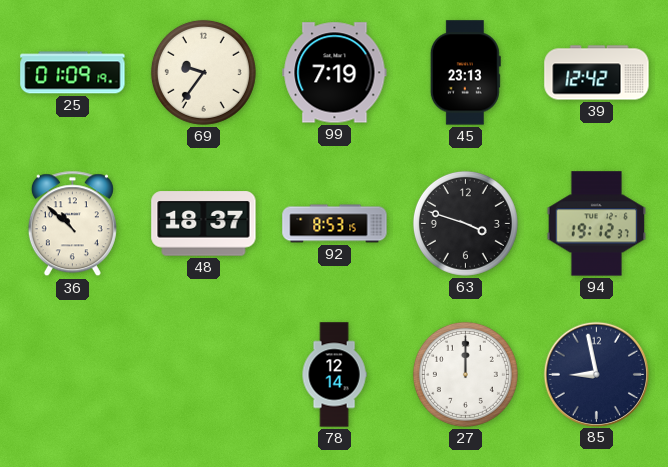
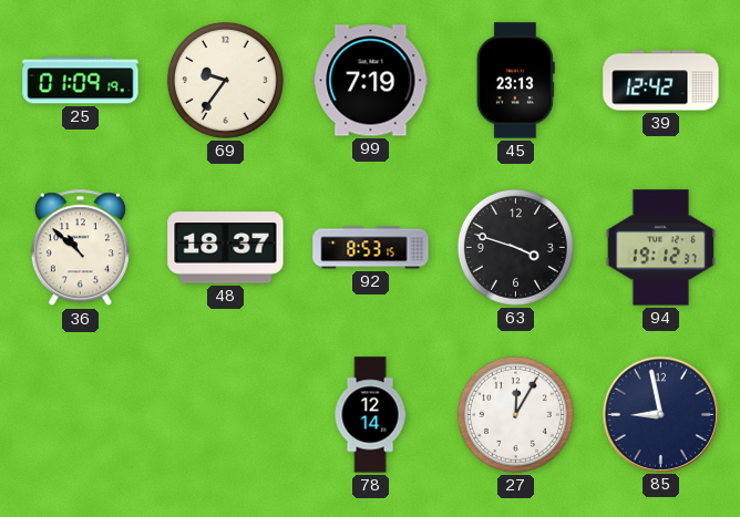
27: 12:00 -> 12:05
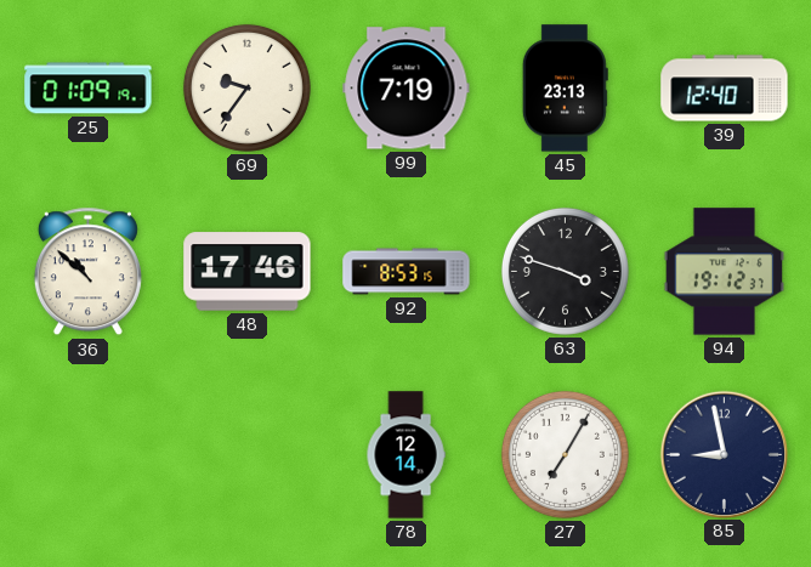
39: 12:42 -> 12:40
48: 18:37 -> 17:46
27: 12:05 -> 7:05
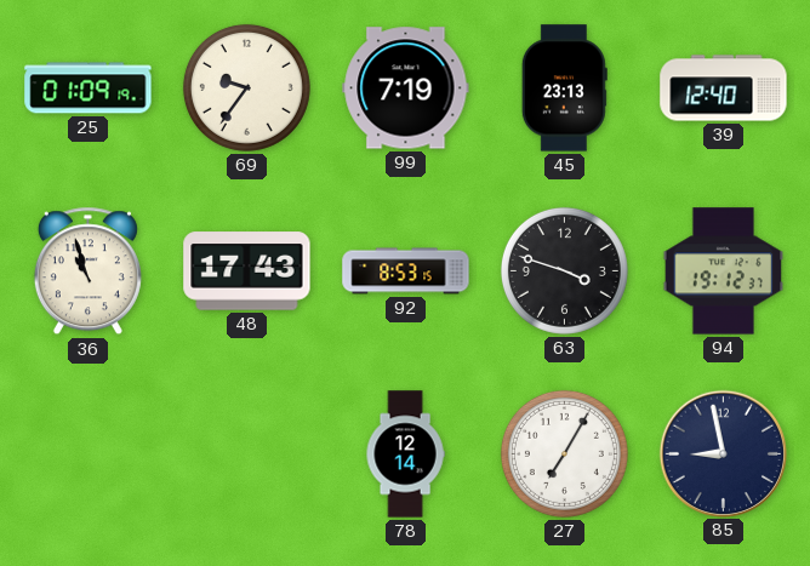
36: 10:52 -> 10:57
48: 17:46 -> 17:43
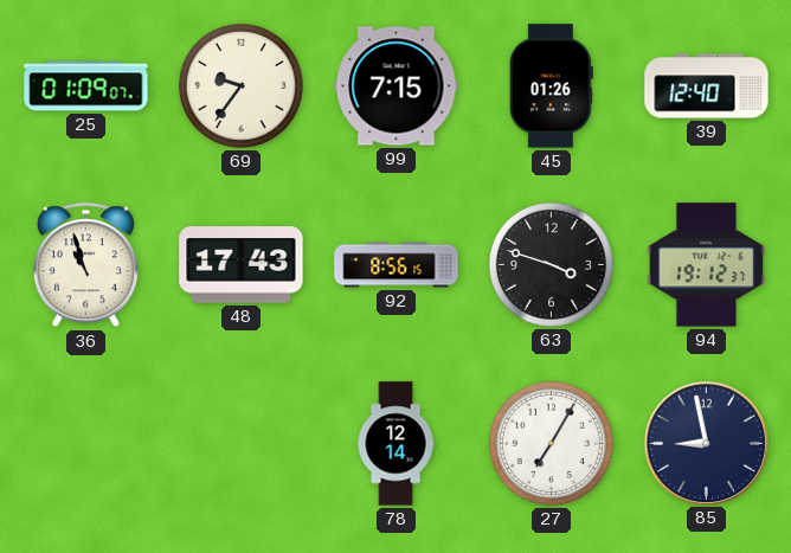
25: 01:09:19 -> 01:09:07
99: 7:19 -> 7:15
45: 23:13 -> 01:26
92: 8:53 -> 8:56
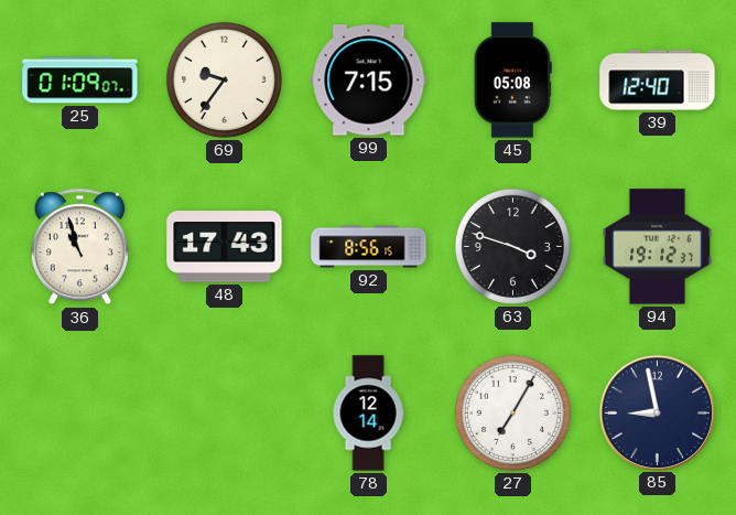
45: 01:26 -> 05:08
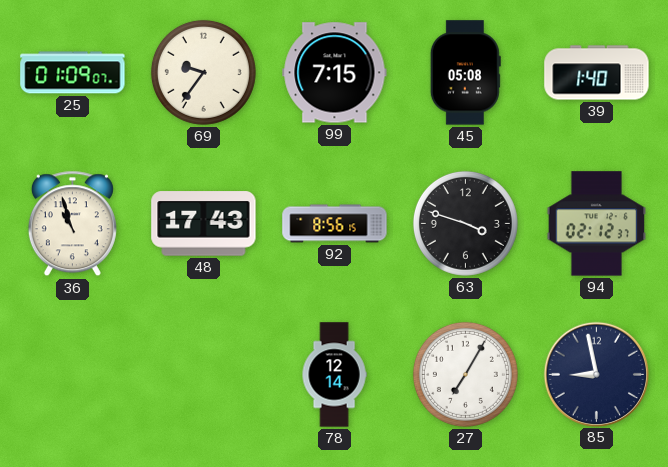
39: 12:40 -> 1:40
94: 19:12 -> 02:12
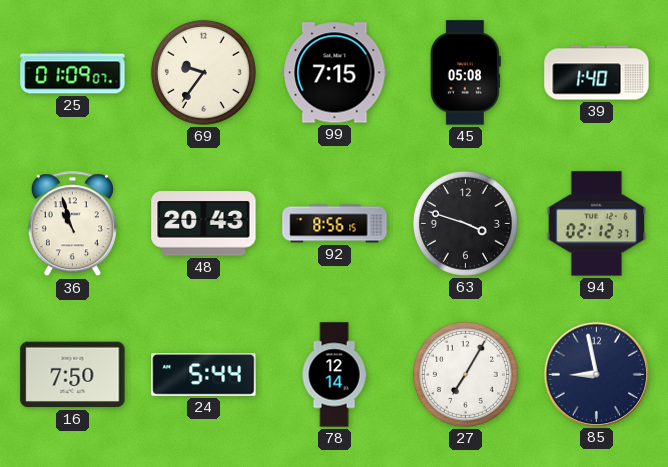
48: 17:43 -> 20:43
16: none -> 7:50
24: none -> 5:44
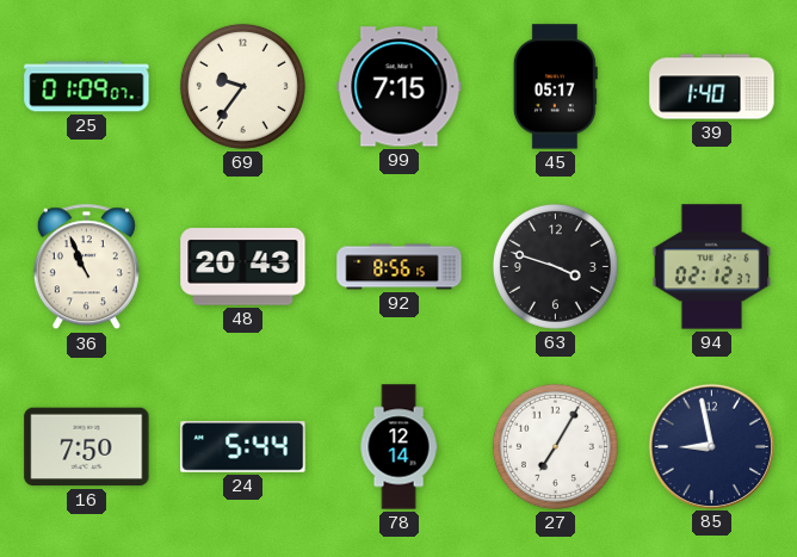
45: 05:08 -> 05:17
36: 10:57 -> 10:56
